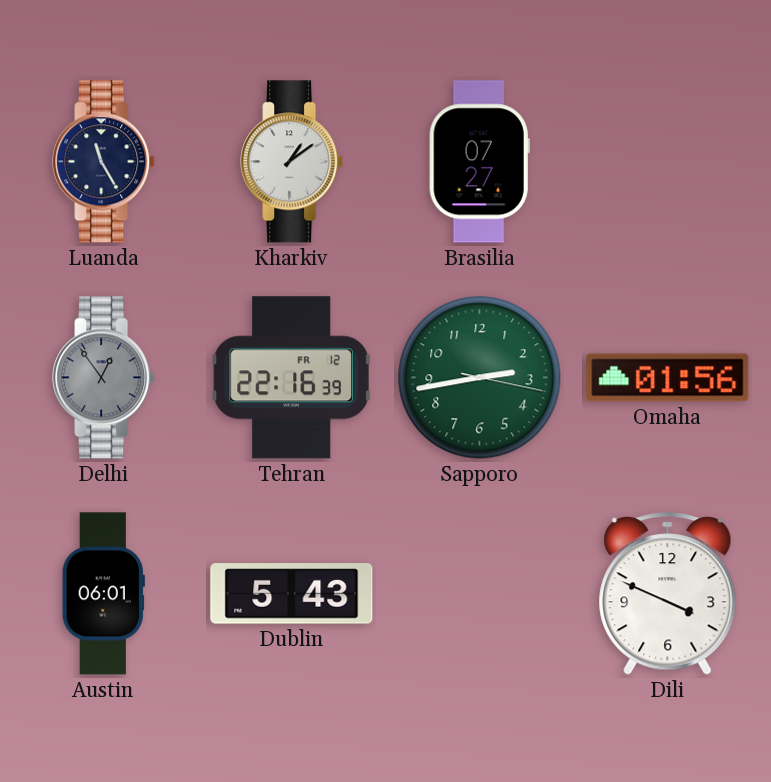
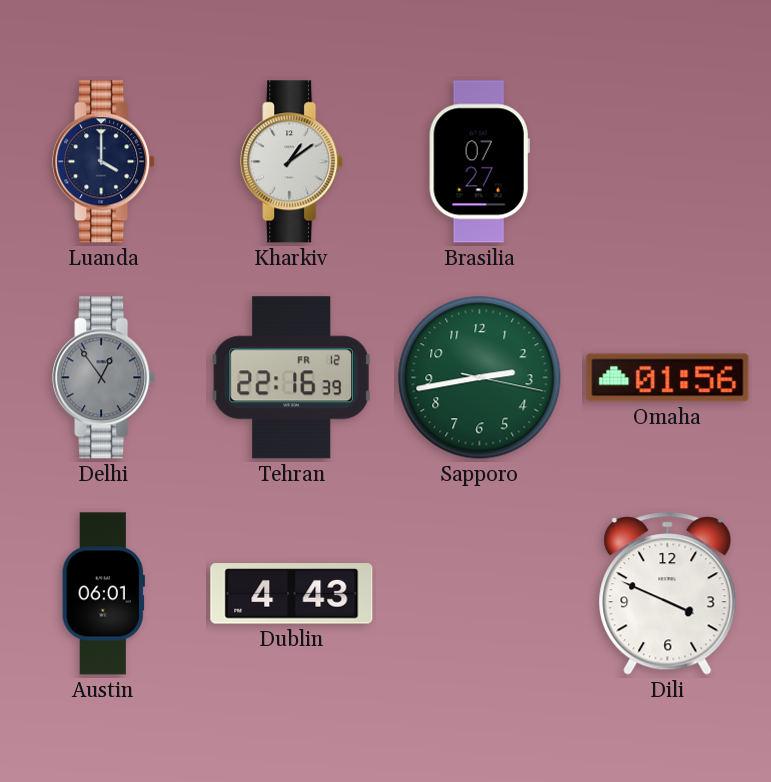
Luanda: 11:25 -> 4:00
Dublin: 5:43 -> 4:43
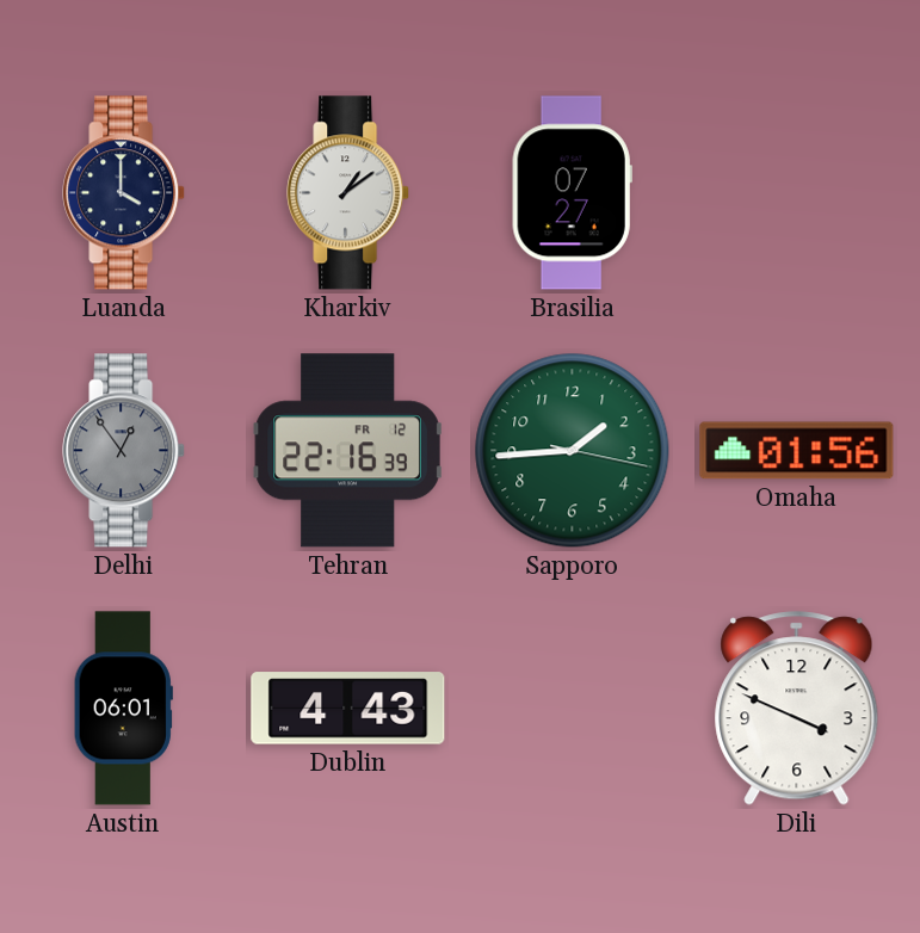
Sapporo: 2:43 -> 1:44
